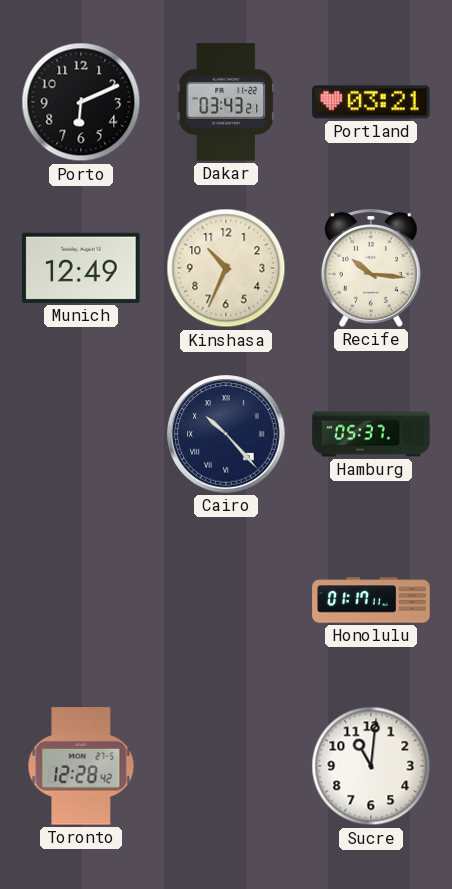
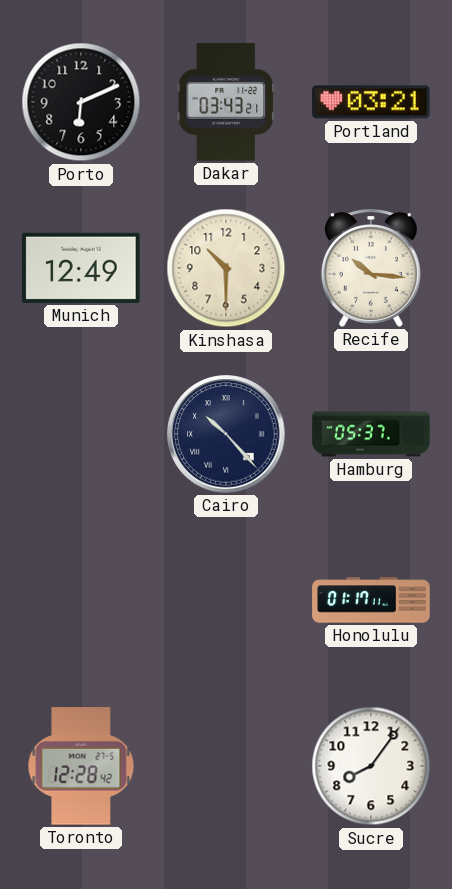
Kinshasa: 10:34 -> 10:30
Sucre: 11:01 -> 8:06
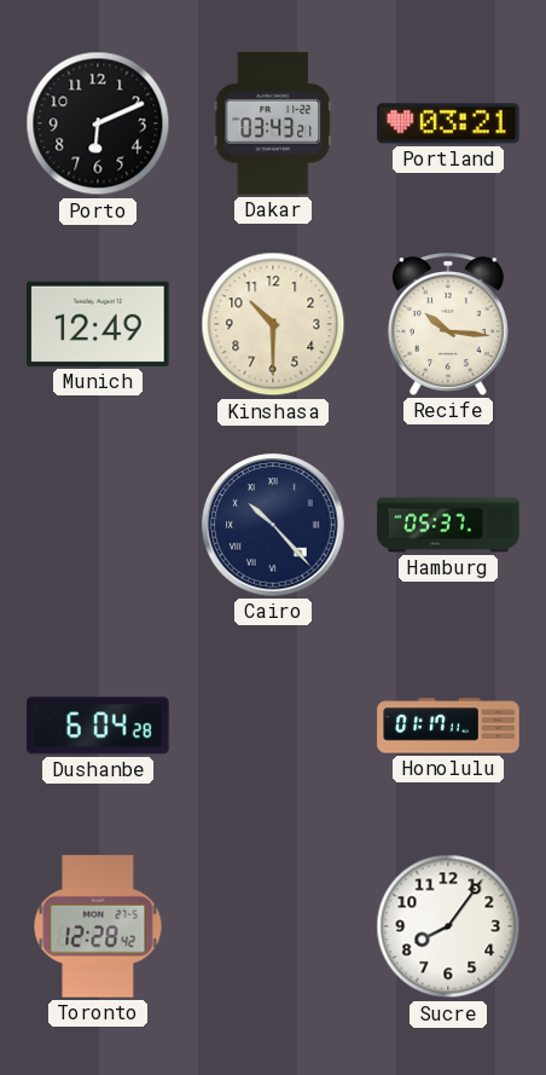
Dushanbe: none -> 6:04
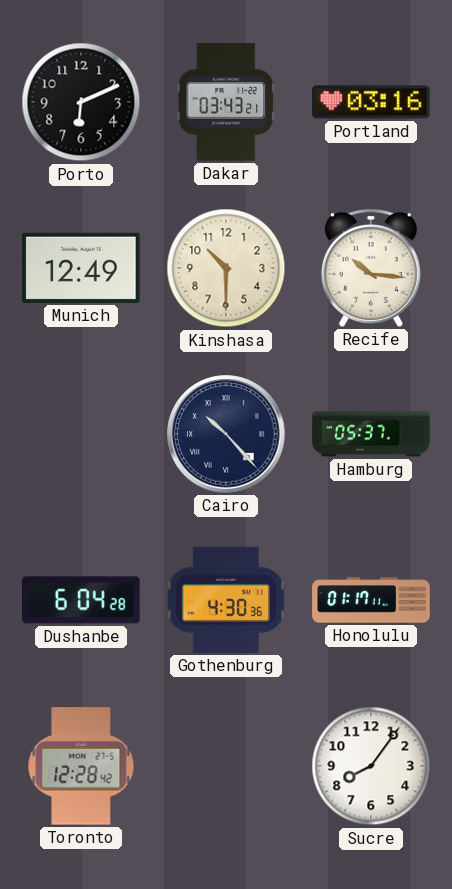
Portland: 03:21 -> 03:16
Gothenburg: none -> 4:30
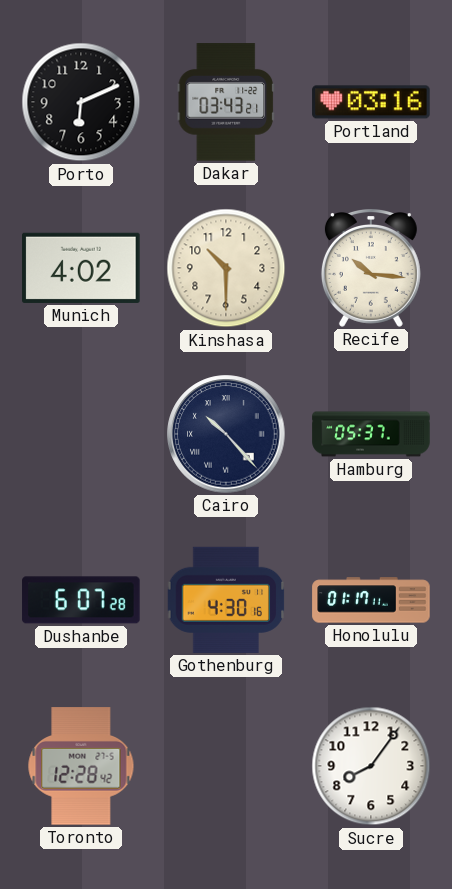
Munich: 12:49 -> 4:02
Dushanbe: 6:04 -> 6:07
Gothenburg: 4:30:36 -> 4:30:16
